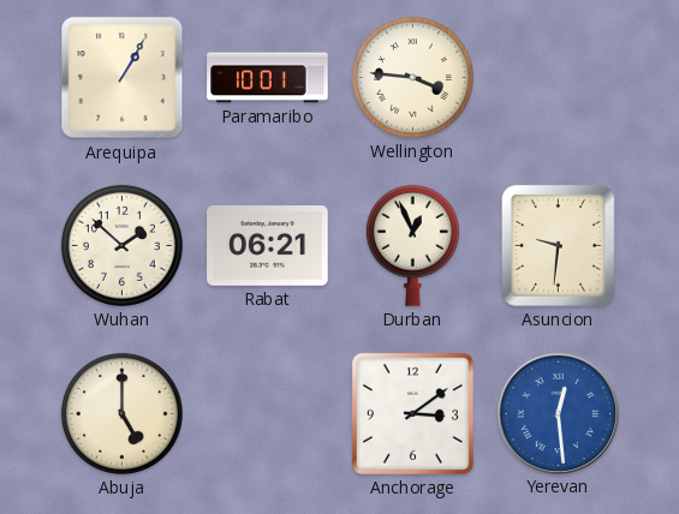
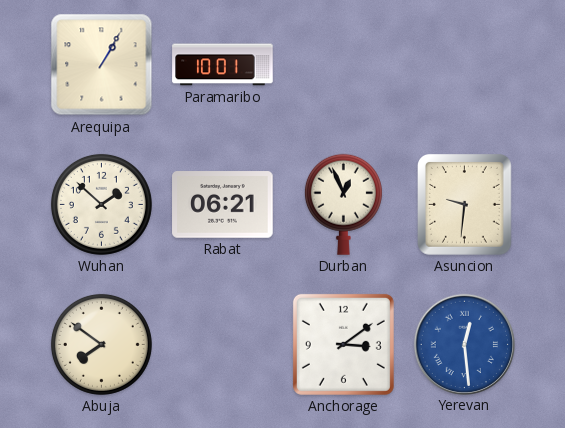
Wellington: 3:46 -> none
Abuja: 5:00 -> 7:51
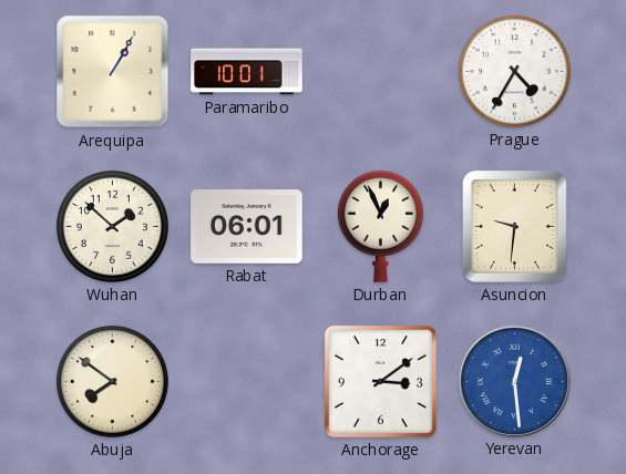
Prague: none -> 4:35
Rabat: 06:21 -> 06:01
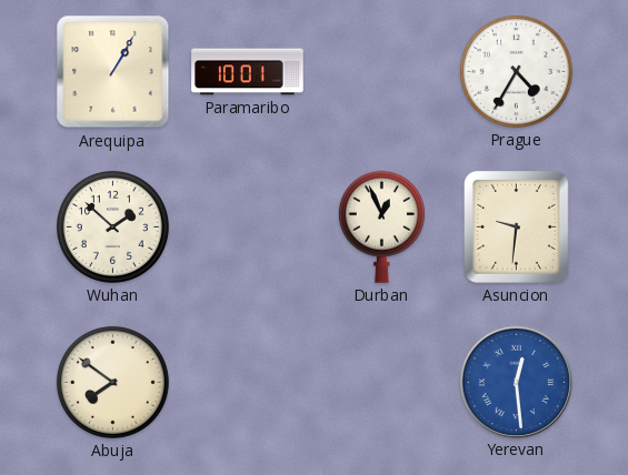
Rabat: 06:01 -> none
Anchorage: 3:09 -> none
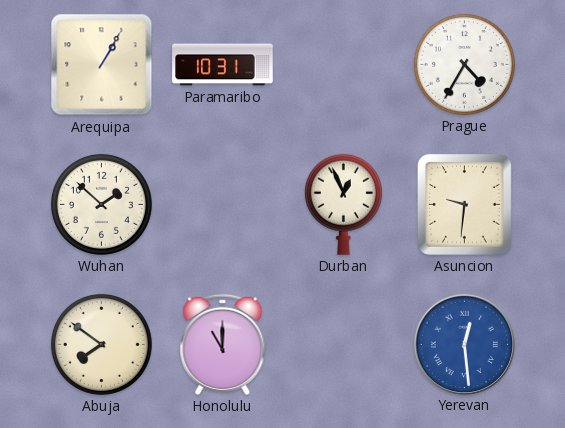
Paramaribo: 10:01 -> 10:31
Honolulu: none -> 11:00
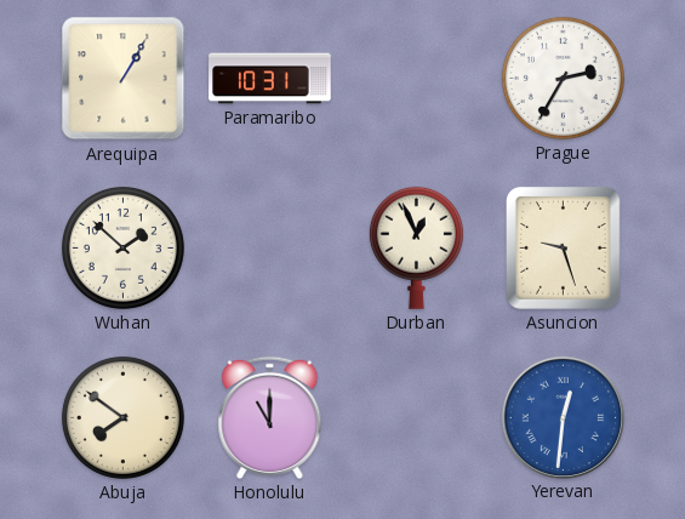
Prague: 4:35 -> 2:35
Asuncion: 9:31 -> 9:27
Yerevan: 12:29 -> 12:31
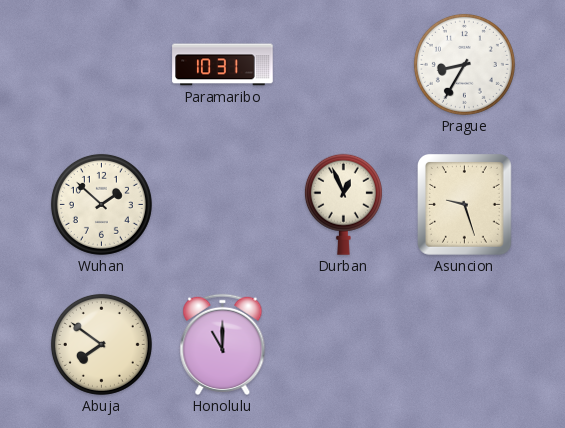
Arequipa: 1:05 -> none
Prague: 2:35 -> 8:35
Yerevan: 12:31 -> none
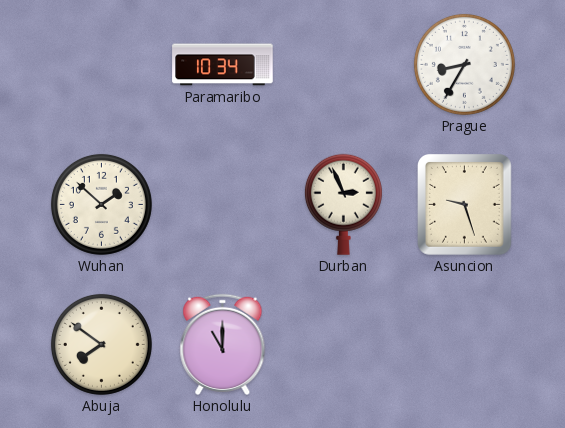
Paramaribo: 10:31 -> 10:34
Durban: 12:56 -> 2:56
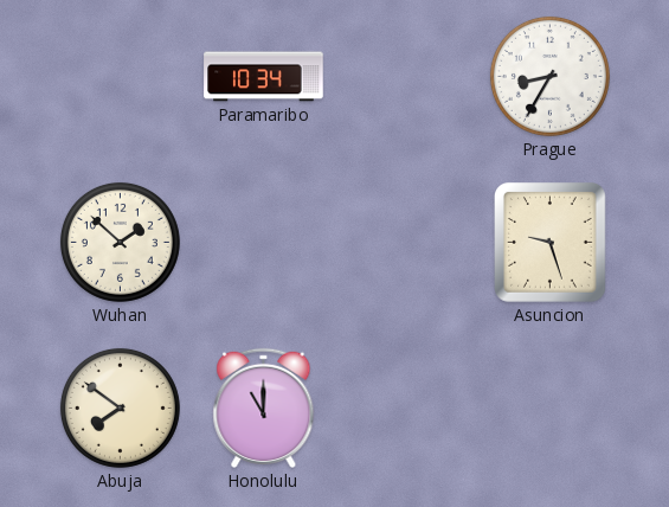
Durban: 2:56 -> none
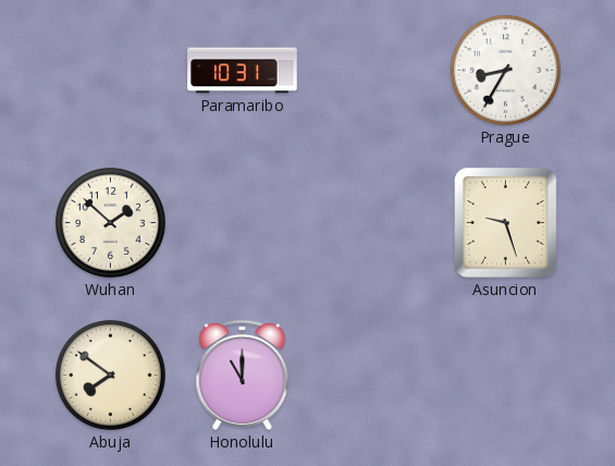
Paramaribo: 10:34 -> 10:31
